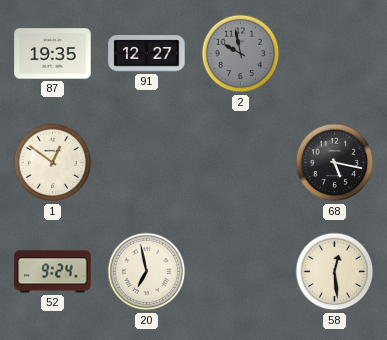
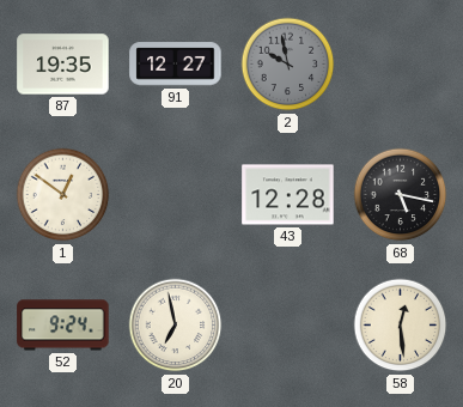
43: none -> 12:28
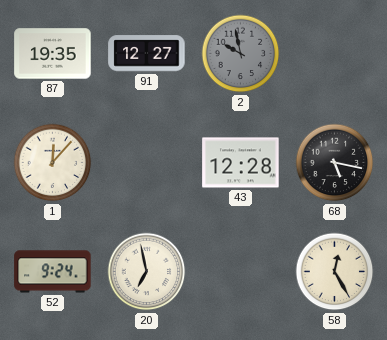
1: 12:51 -> 12:07
58: 12:29 -> 12:25
